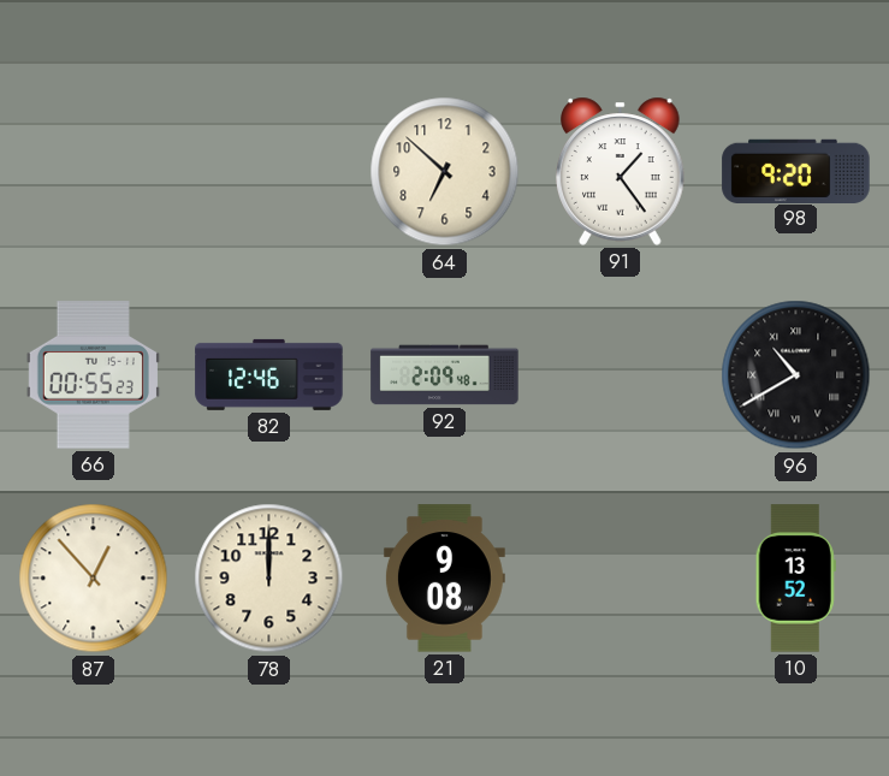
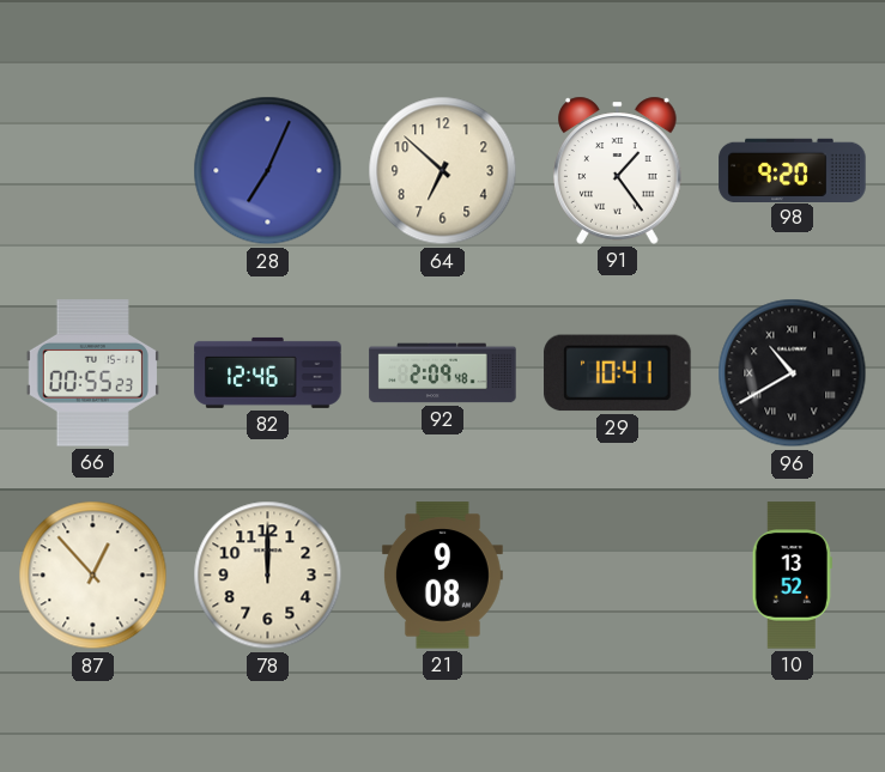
28: none -> 7:04
29: none -> 10:41
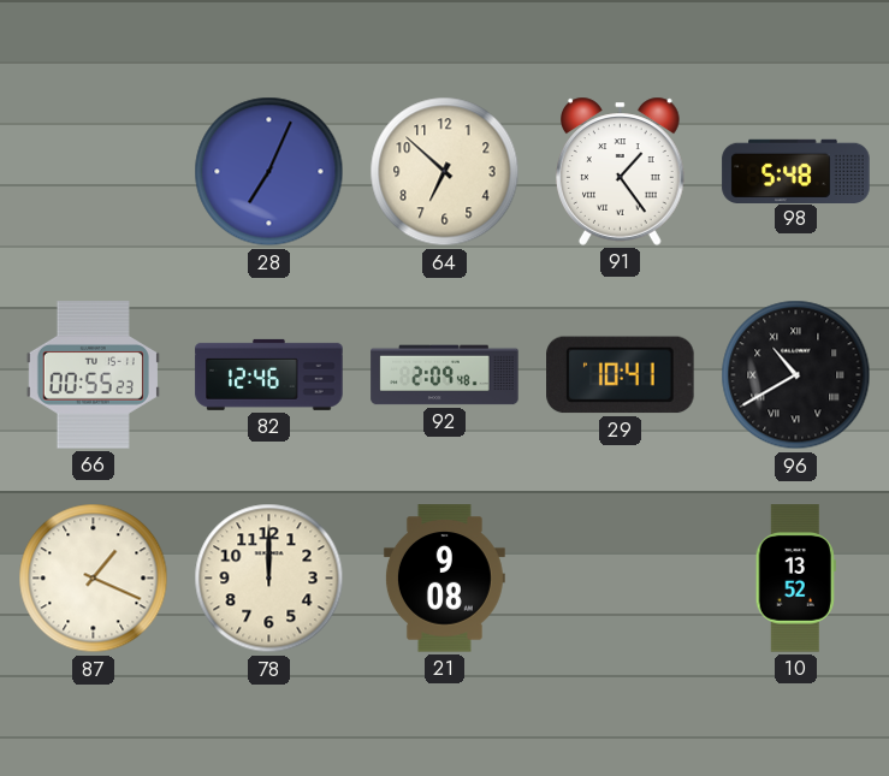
98: 9:20 -> 5:48
87: 12:53 -> 1:19
